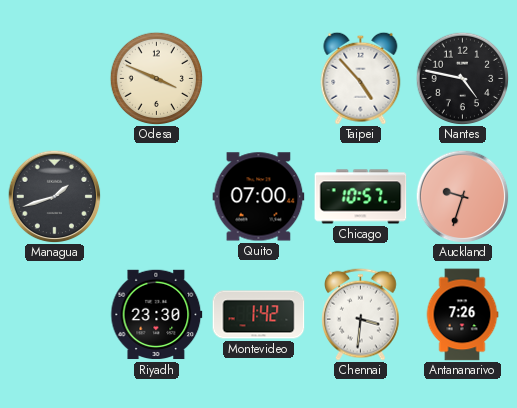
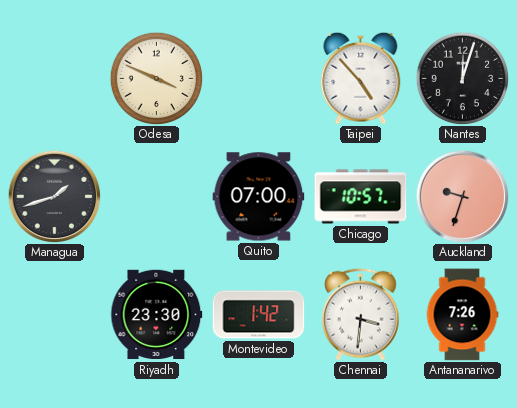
Nantes: 4:47 -> 12:03
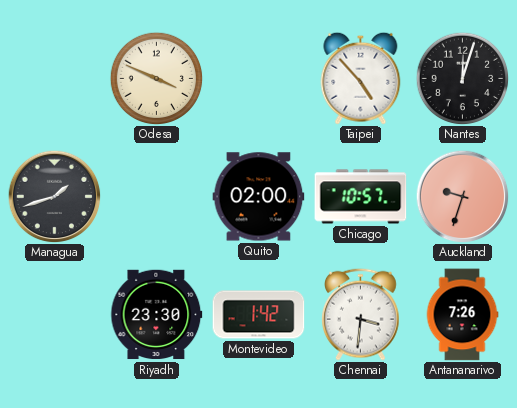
Quito: 07:00 -> 02:00
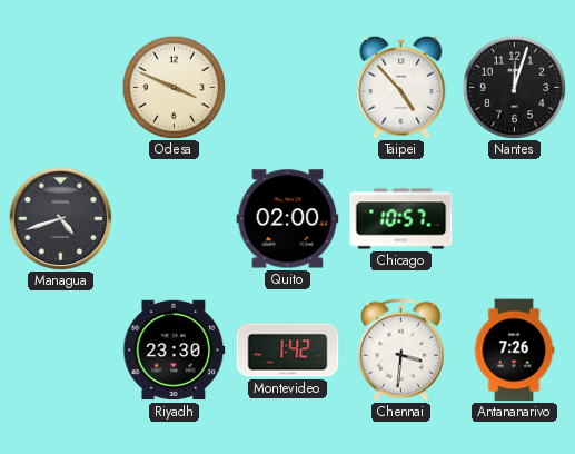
Managua: 1:42 -> 4:42
Auckland: 9:33 -> none
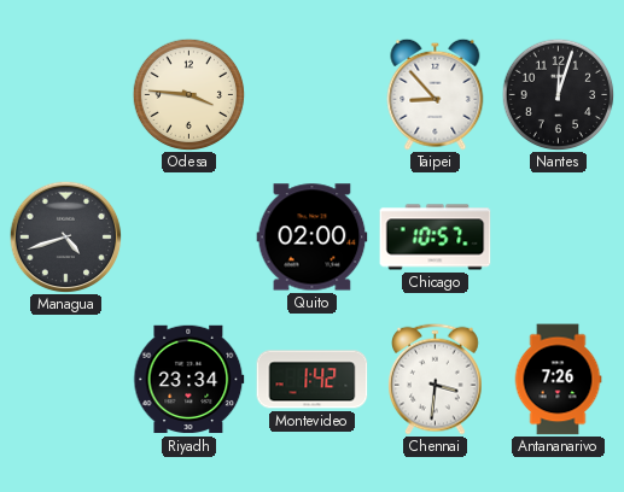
Odesa: 3:49 -> 3:46
Taipei: 4:53 -> 8:53
Riyadh: 23:30 -> 23:34
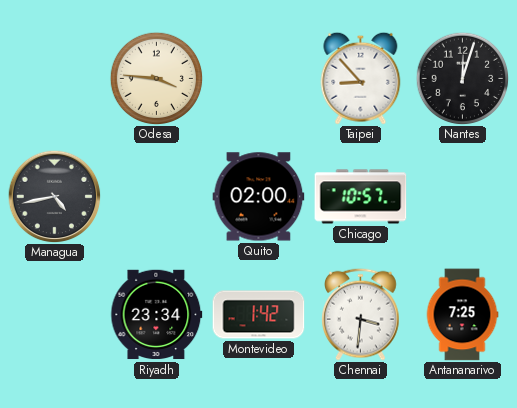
Managua: 4:42 -> 4:43
Antananarivo: 7:26 -> 7:25
